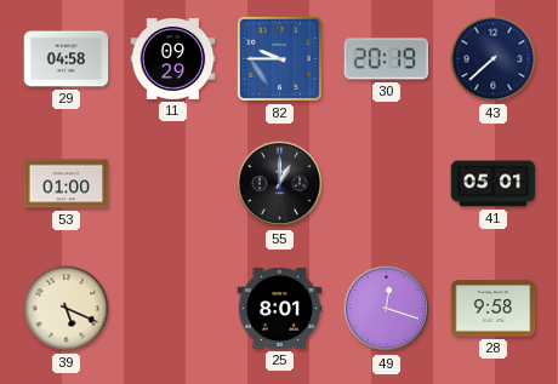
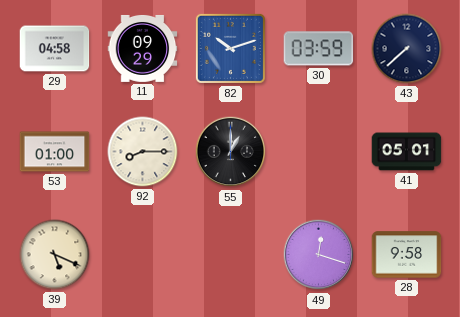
82: 9:45 -> 10:12
30: 20:19 -> 03:59
92: none -> 8:15
25: 8:01 -> none
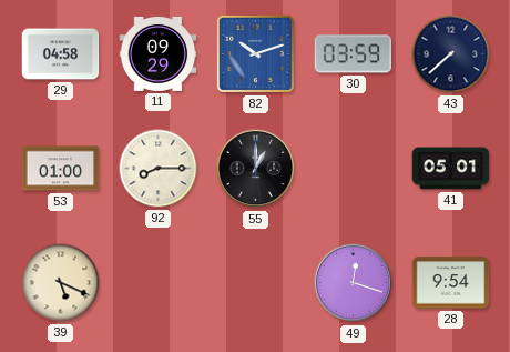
28: 9:58 -> 9:54
